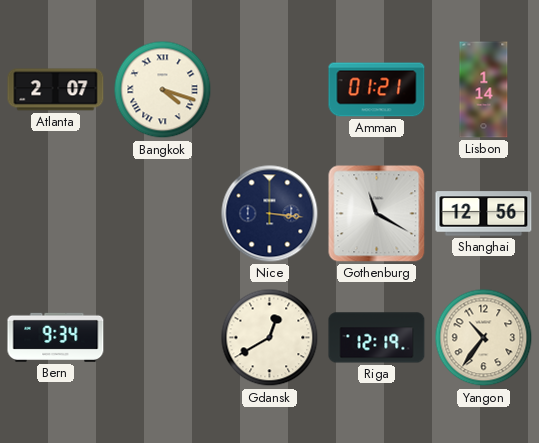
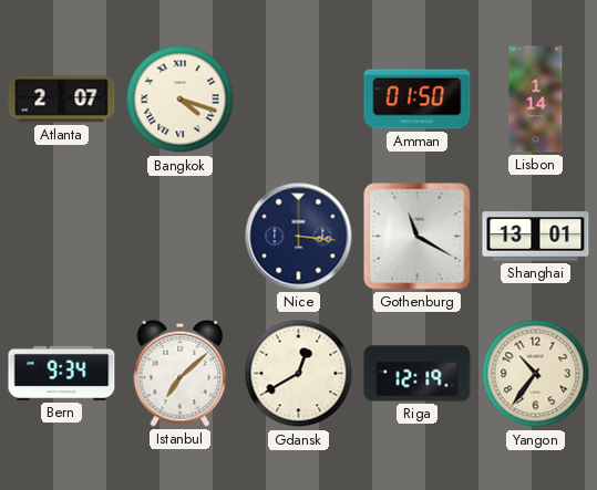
Amman: 01:21 -> 01:50
Shanghai: 12:56 -> 13:01
Istanbul: none -> 7:08
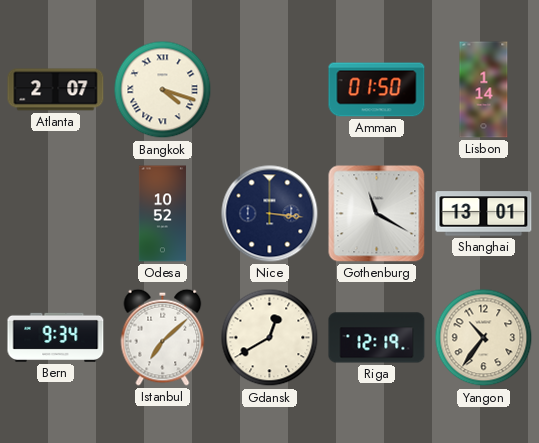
Odesa: none -> 10:52
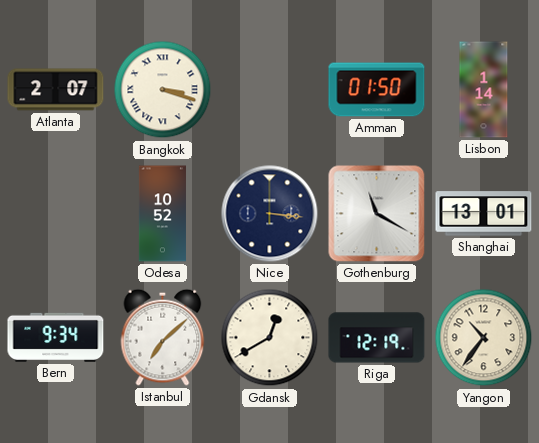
Bangkok: 4:18 -> 3:18
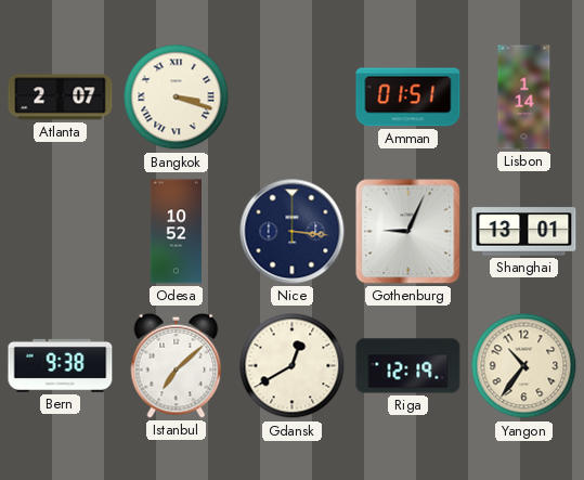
Amman: 01:50 -> 01:51
Gothenburg: 11:20 -> 9:04
Bern: 9:34 -> 9:38
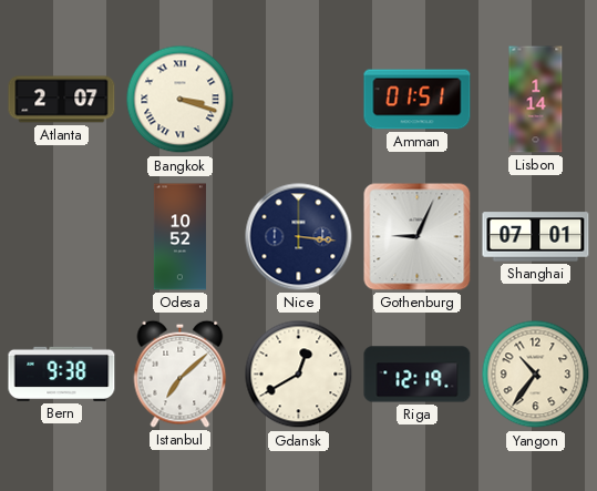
Shanghai: 13:01 -> 07:01
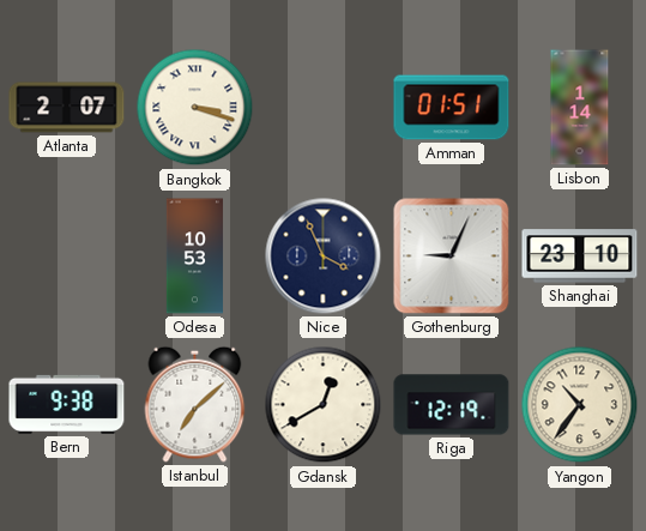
Odesa: 10:52 -> 10:53
Nice: 3:16 -> 3:56
Shanghai: 07:01 -> 23:10
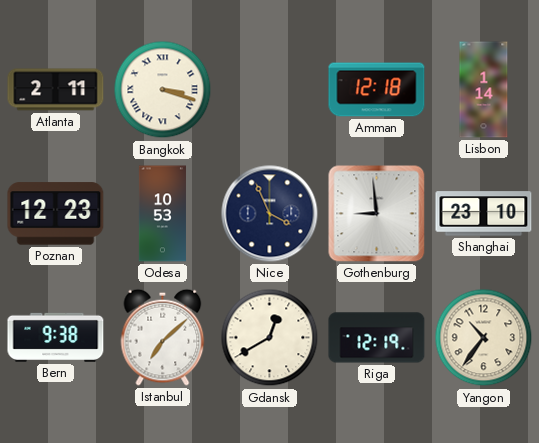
Atlanta: 2:07 -> 2:11
Amman: 01:51 -> 12:18
Poznan: none -> 12:23
Gothenburg: 9:04 -> 8:59
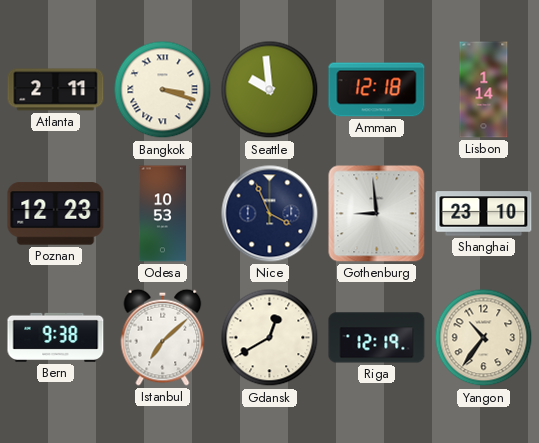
Seattle: none -> 9:59
